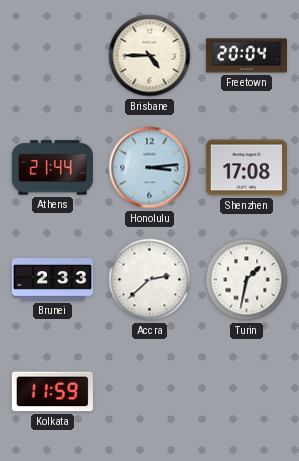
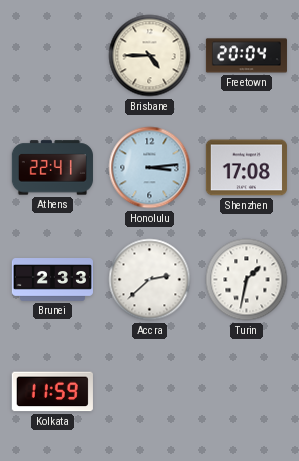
Athens: 21:44 -> 22:41
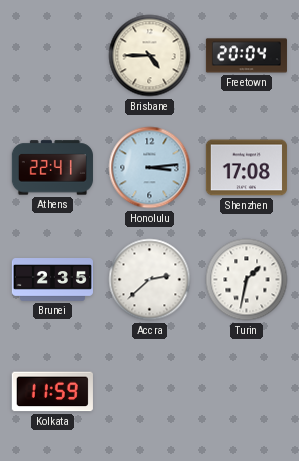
Brunei: 2:33 -> 2:35
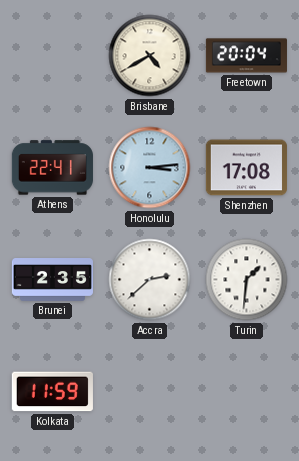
Brisbane: 4:45 -> 4:40
Turin: 1:32 -> 1:31
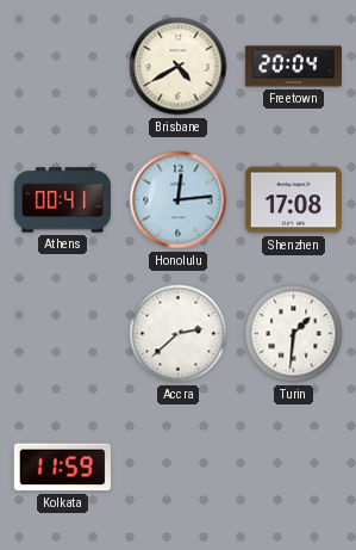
Athens: 22:41 -> 00:41
Honolulu: 3:14 -> 12:14
Brunei: 2:35 -> none
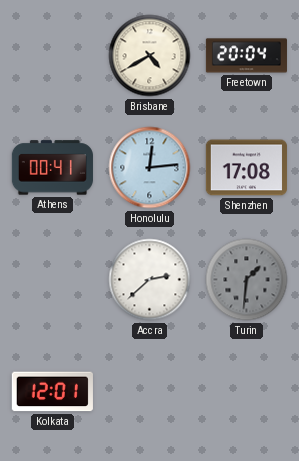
Turin dial: white -> grey
Kolkata: 11:59 -> 12:01
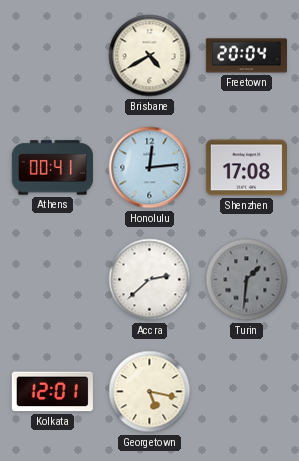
Georgetown: none -> 5:17
